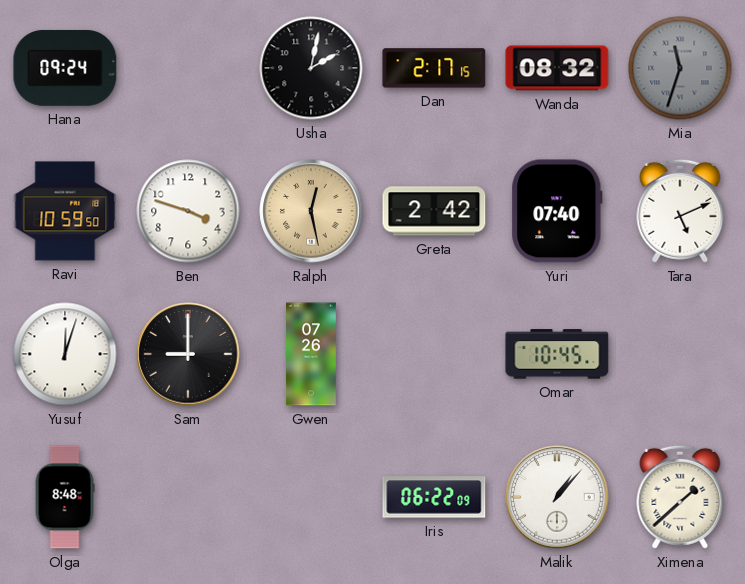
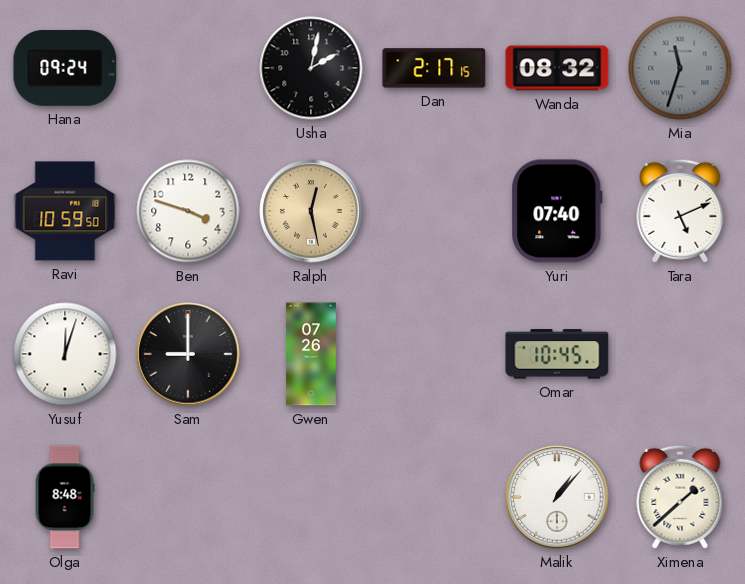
Greta: 2:42 -> none
Iris: 06:22 -> none
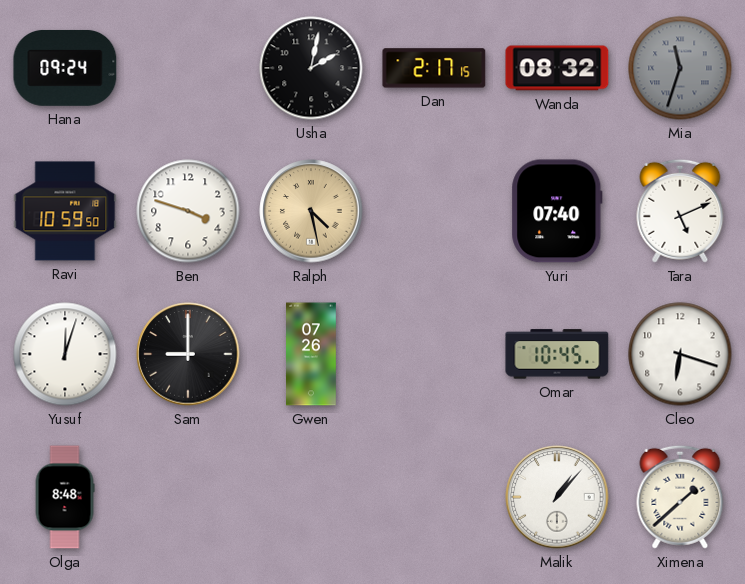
Ralph: 12:28 -> 4:28
Cleo: none -> 6:18
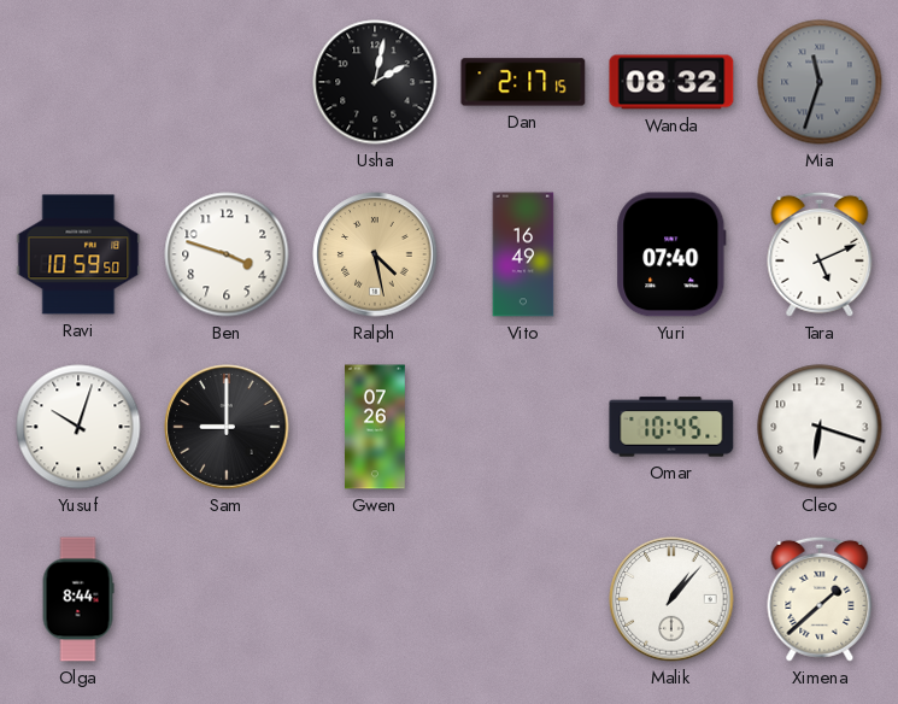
Hana: 09:24 -> none
Vito: none -> 16:49
Yusuf: 12:03 -> 10:03
Olga: 8:48 -> 8:44
